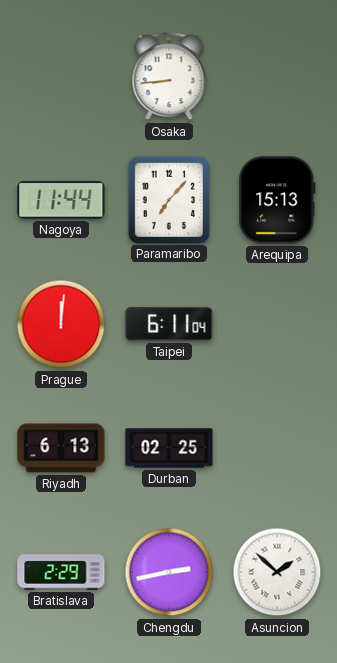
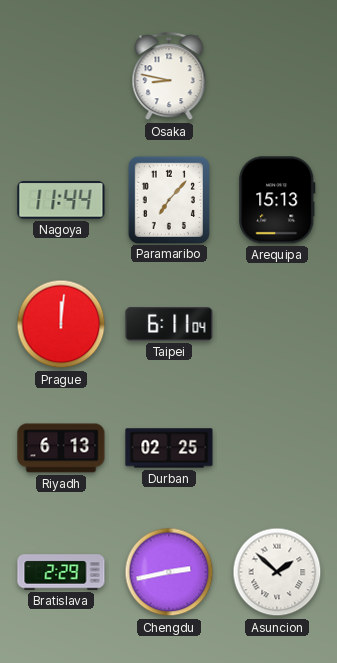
Osaka: 8:44 -> 8:47
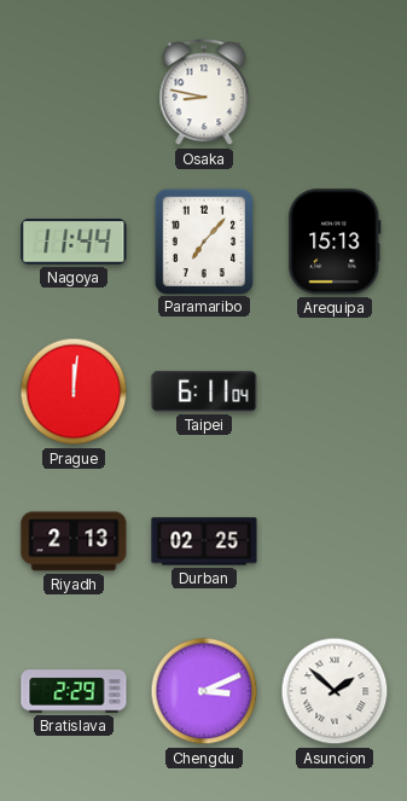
Riyadh: 6:13 -> 2:13
Chengdu: 2:43 -> 3:11
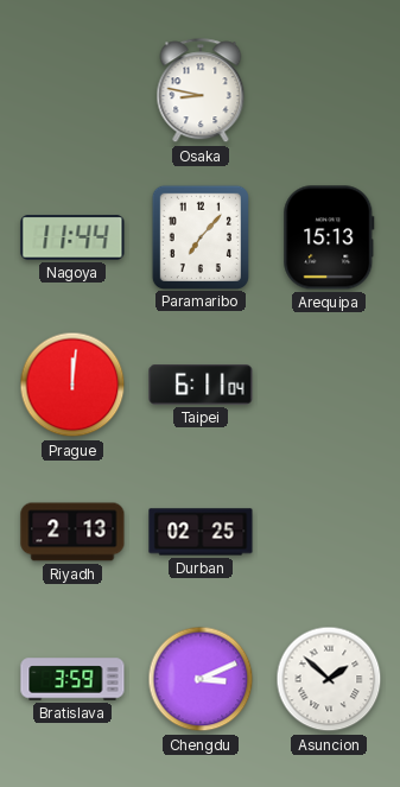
Bratislava: 2:29 -> 3:59
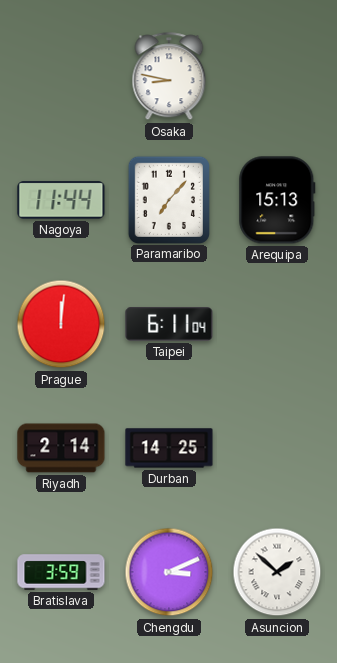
Riyadh: 2:13 -> 2:14
Durban: 02:25 -> 14:25
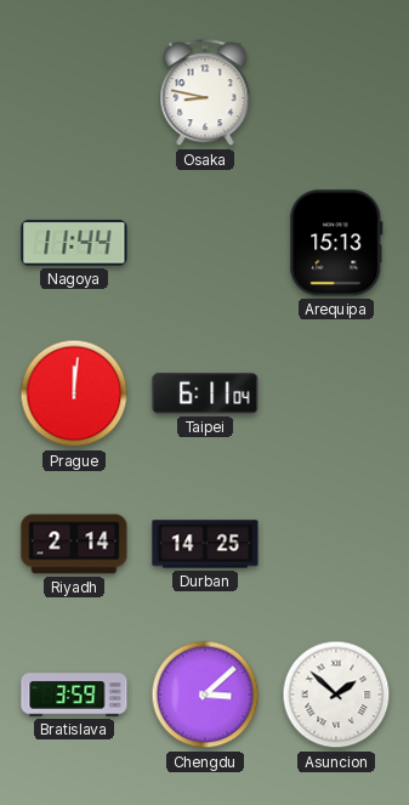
Paramaribo: 7:07 -> none
Chengdu: 3:11 -> 3:08
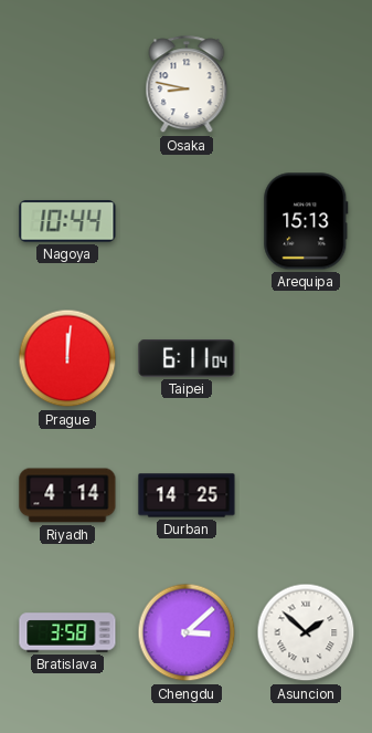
Nagoya: 11:44 -> 10:44
Riyadh: 2:14 -> 4:14
Bratislava: 3:59 -> 3:58
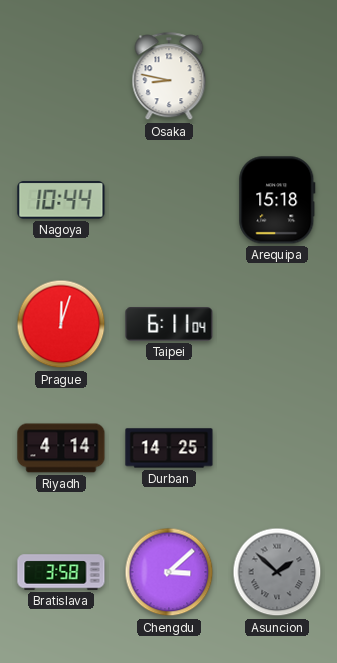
Arequipa: 15:13 -> 15:18
Prague: 12:01 -> 12:03
Asuncion dial: white -> grey
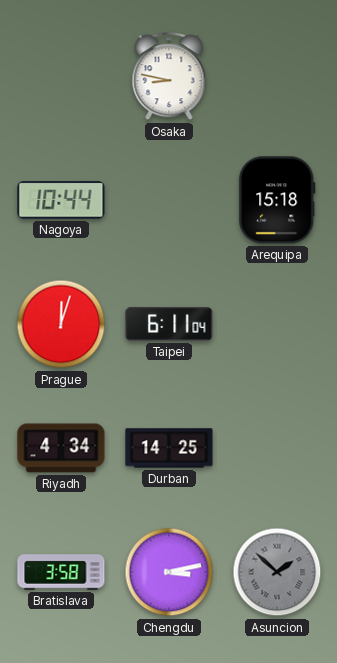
Riyadh: 4:14 -> 4:34
Chengdu: 3:08 -> 3:13
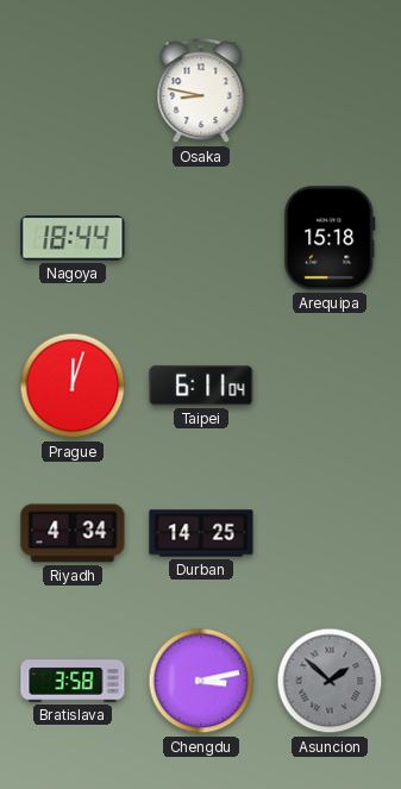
Nagoya: 10:44 -> 18:44
